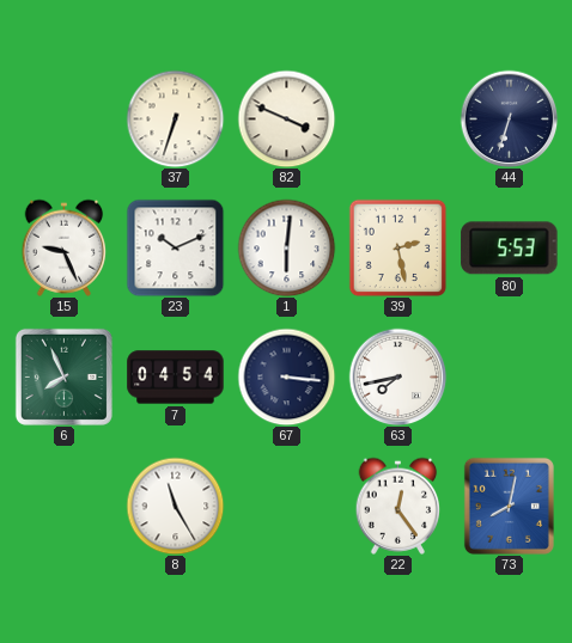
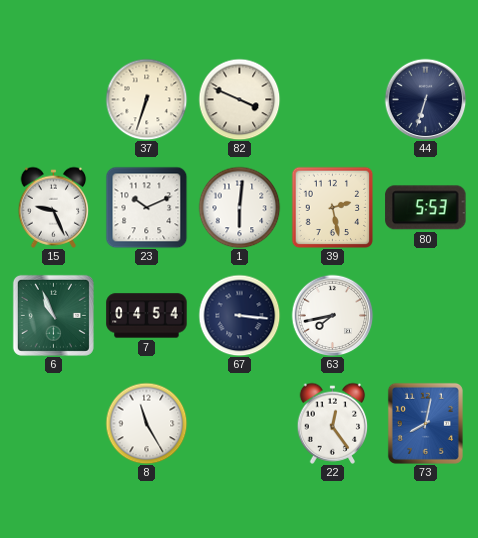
6: 7:56 -> 10:56
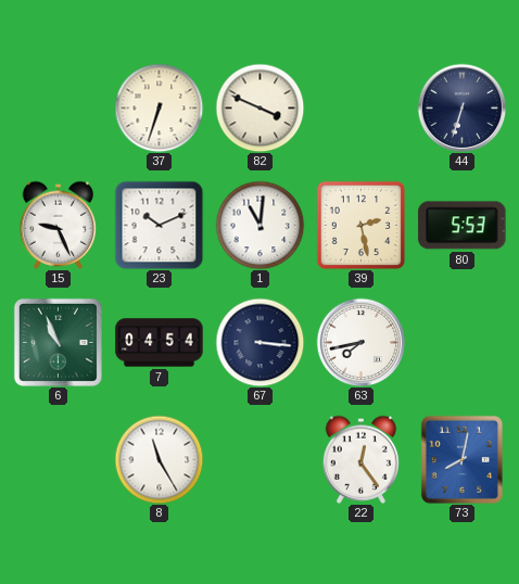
1: 6:01 -> 11:01
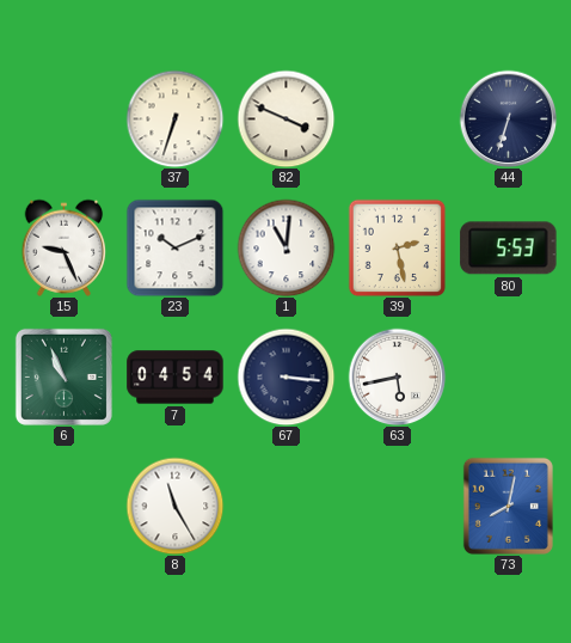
63: 7:43 -> 5:43
22: 12:24 -> none
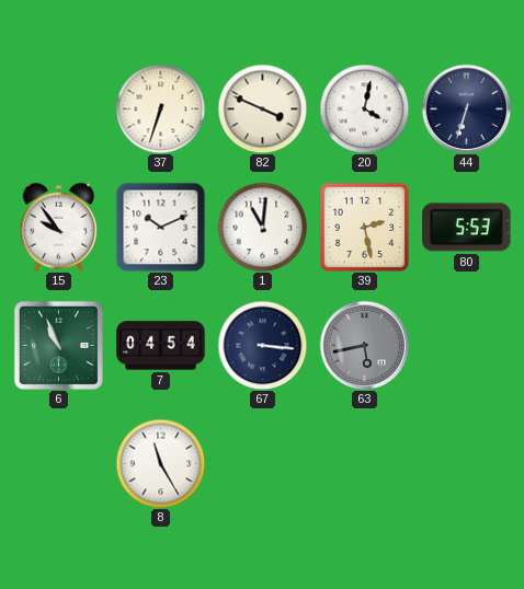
20: none -> 4:02
15: 9:26 -> 9:54
63 dial: white -> grey
73: 8:02 -> none
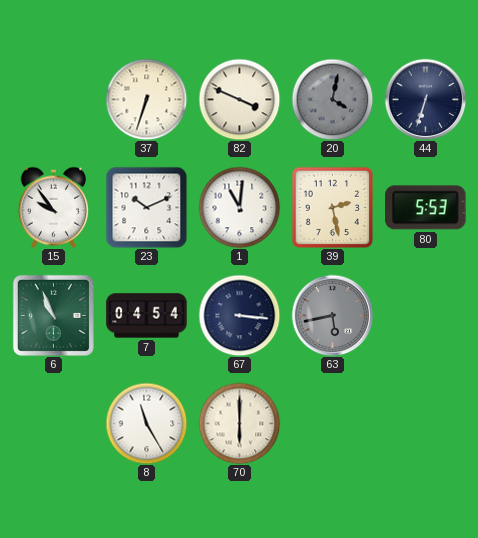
20 dial: white -> grey
70: none -> 6:00
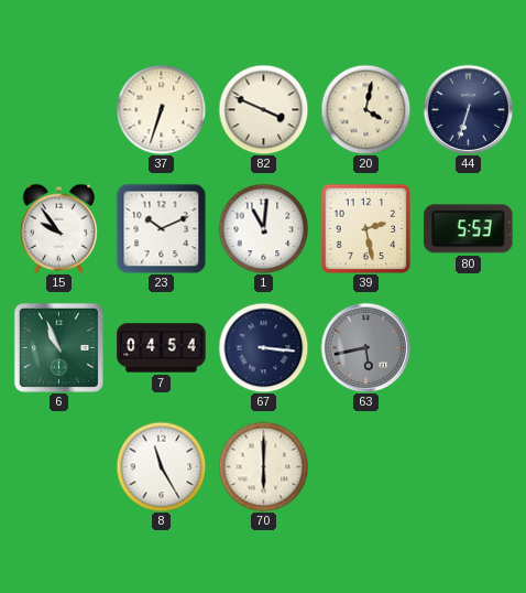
20 dial: grey -> cream
